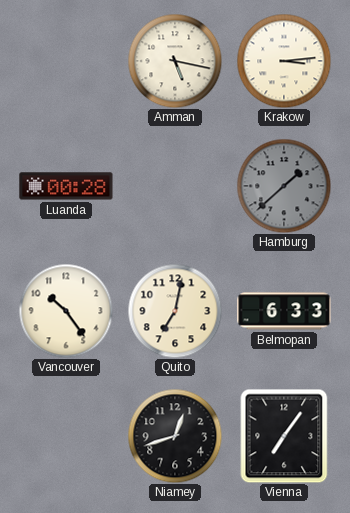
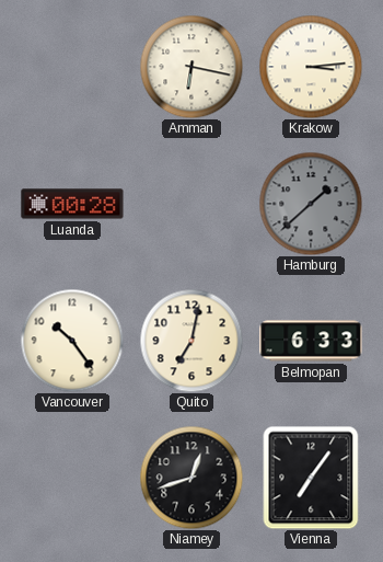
Amman: 5:17 -> 6:17
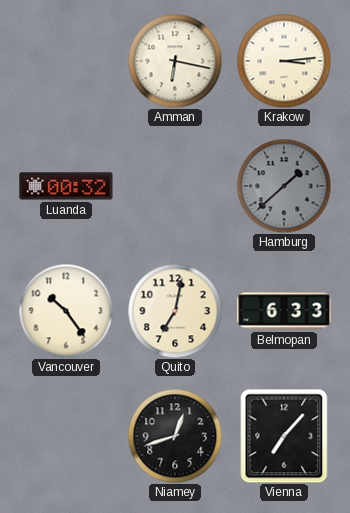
Luanda: 00:28 -> 00:32
Vienna: 7:06 -> 7:07
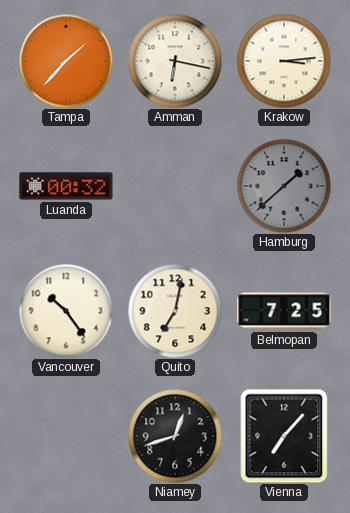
Tampa: none -> 1:37
Belmopan: 6:33 -> 7:25
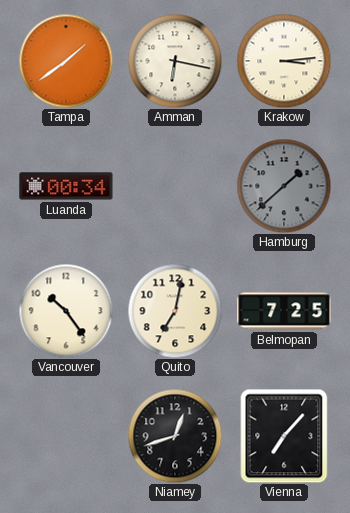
Tampa: 1:37 -> 1:39
Luanda: 00:32 -> 00:34
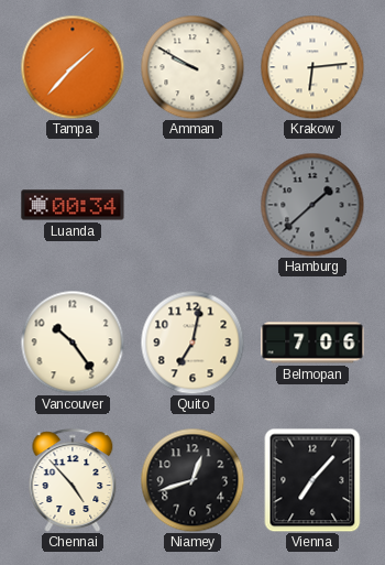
Tampa: 1:39 -> 1:37
Amman: 6:17 -> 9:50
Krakow: 3:14 -> 6:14
Belmopan: 7:25 -> 7:06
Chennai: none -> 4:53
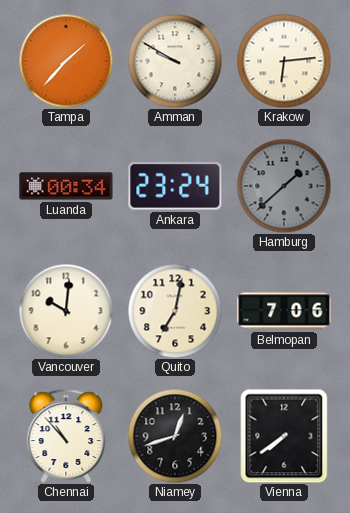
Ankara: none -> 23:24
Vancouver: 10:24 -> 10:01
Chennai: 4:53 -> 10:53
Vienna: 7:07 -> 7:39
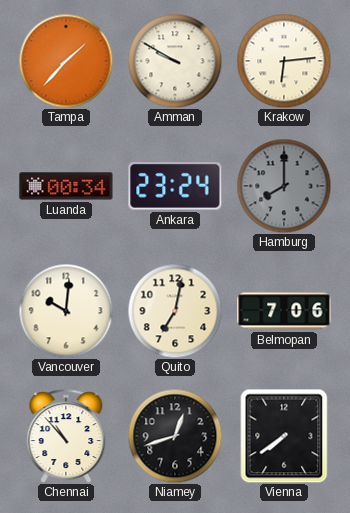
Hamburg: 1:38 -> 8:00
